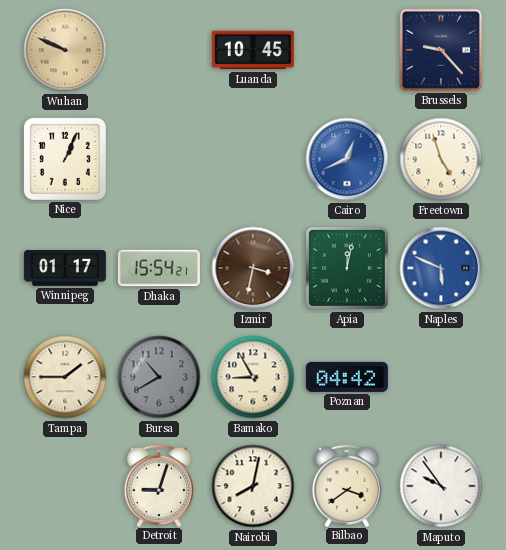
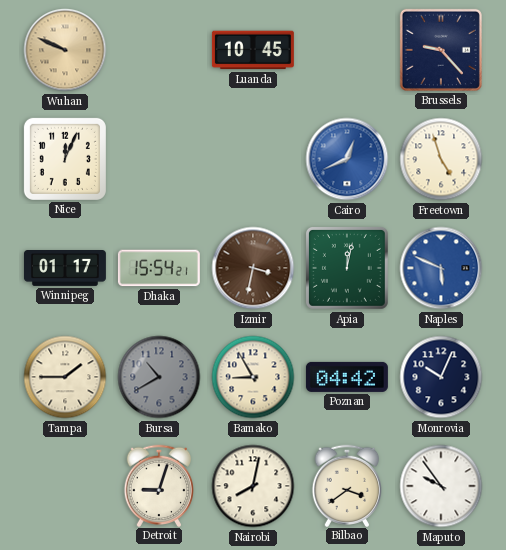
Nice: 1:04 -> 12:04
Monrovia: none -> 10:04
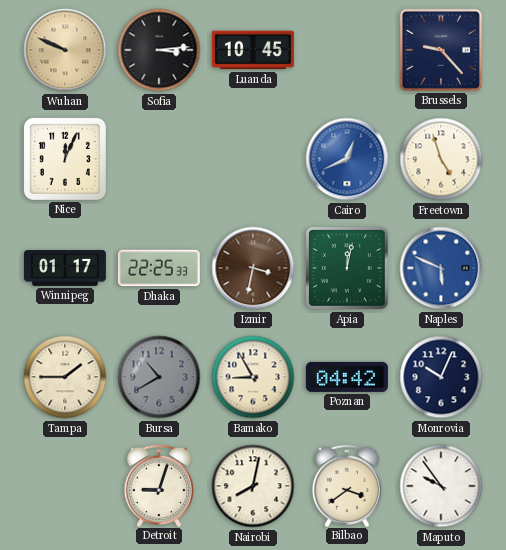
Sofia: none -> 3:14
Dhaka: 15:54 -> 22:25
